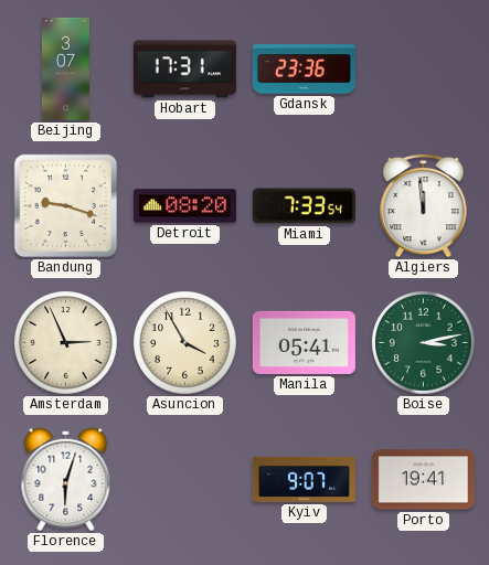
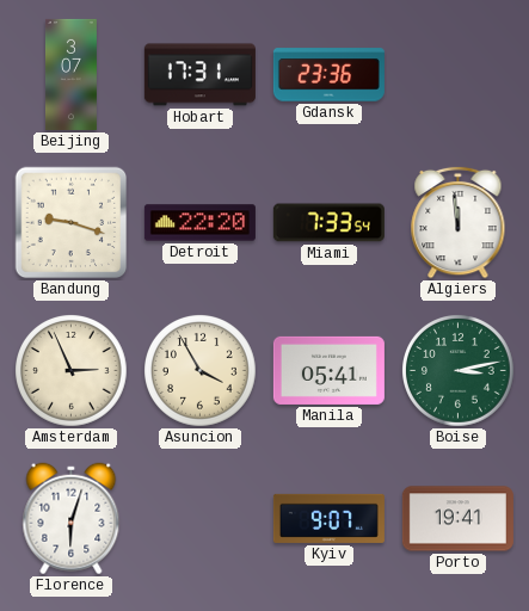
Detroit: 08:20 -> 22:20
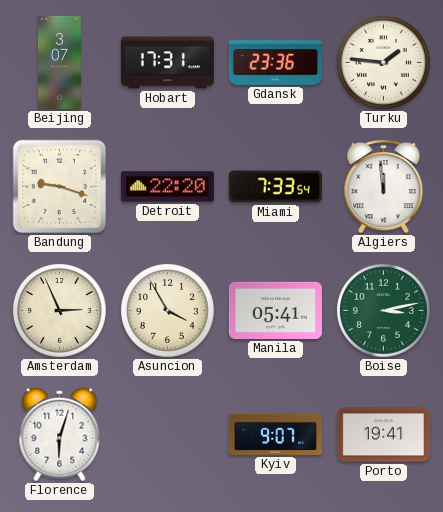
Turku: none -> 1:46
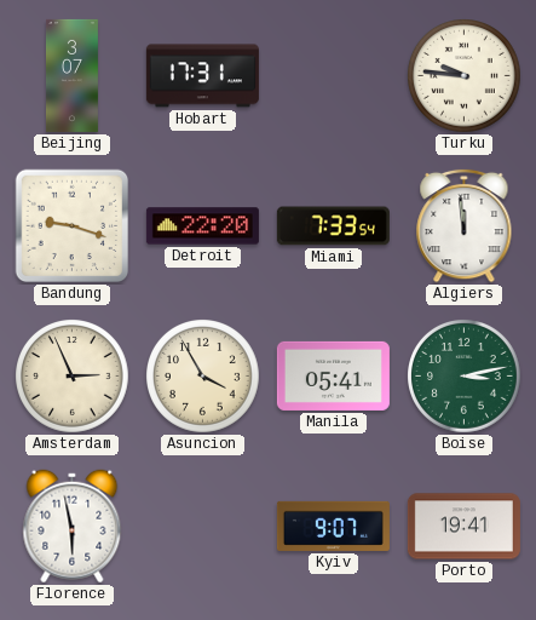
Gdansk: 23:36 -> none
Turku: 1:46 -> 9:46
Florence: 6:03 -> 5:58
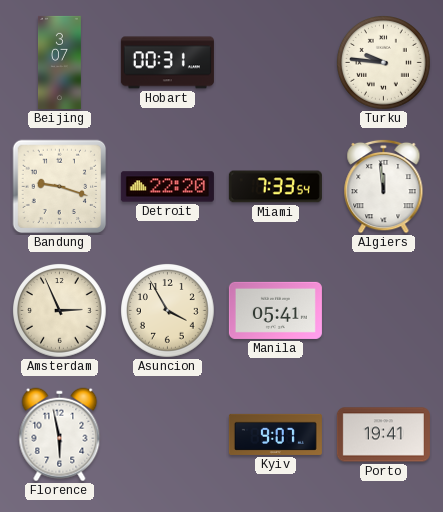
Hobart: 17:31 -> 00:31
Boise: 3:13 -> none
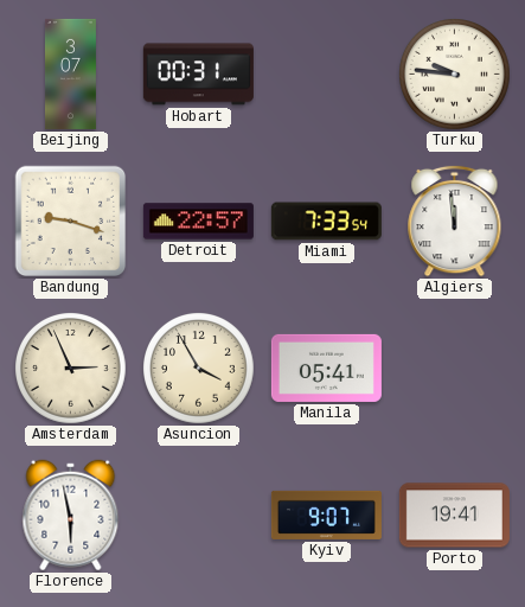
Detroit: 22:20 -> 22:57
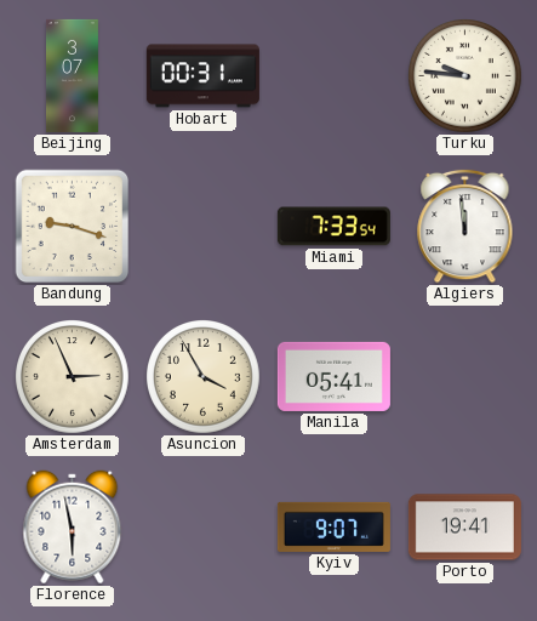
Detroit: 22:57 -> none
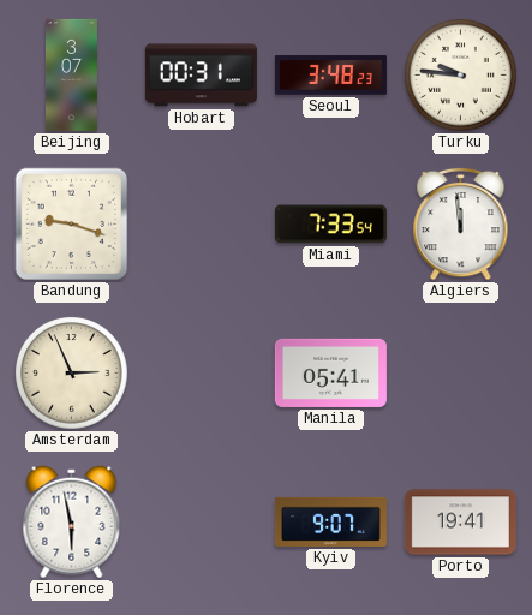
Seoul: none -> 3:48
Asuncion: 3:55 -> none
